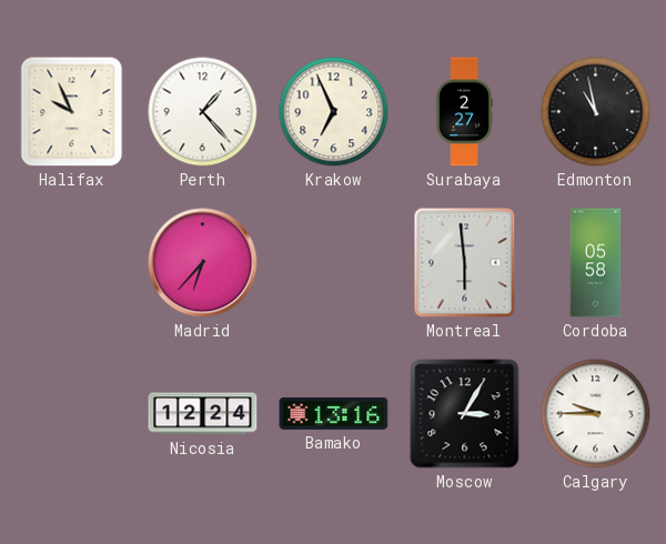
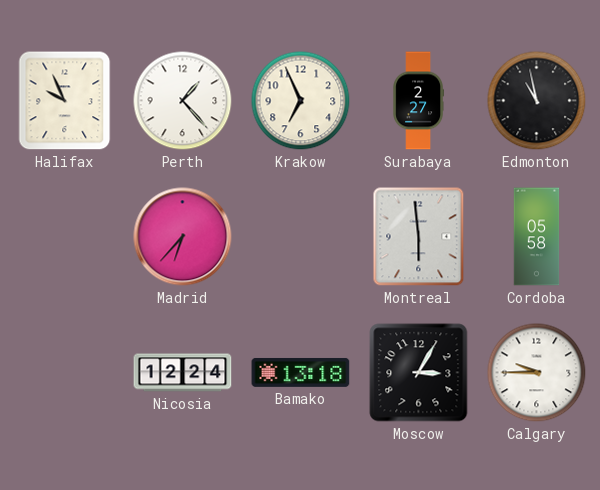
Bamako: 13:16 -> 13:18
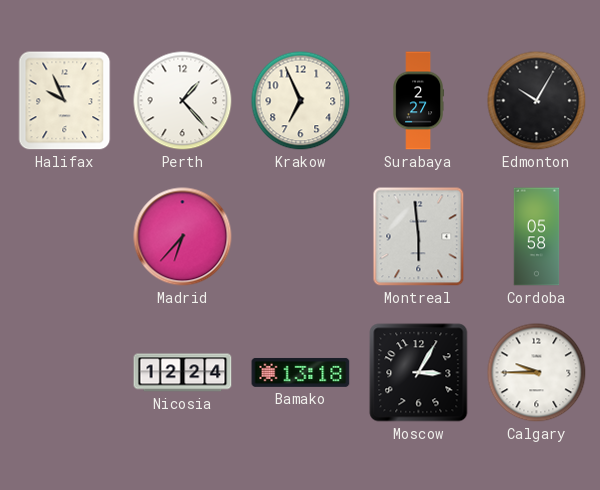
Edmonton: 10:58 -> 10:05
